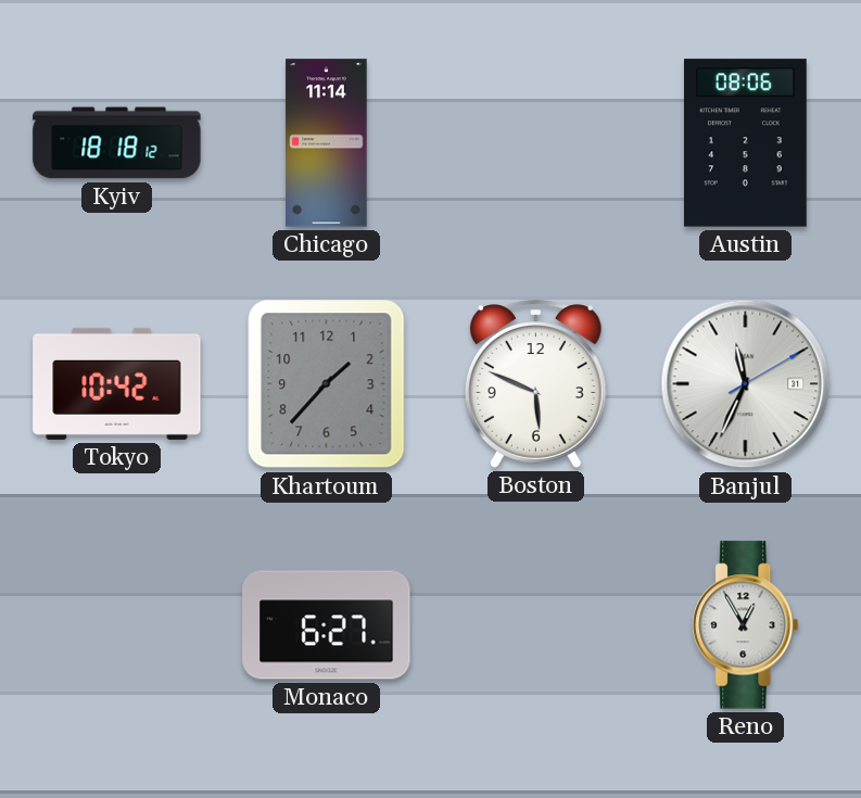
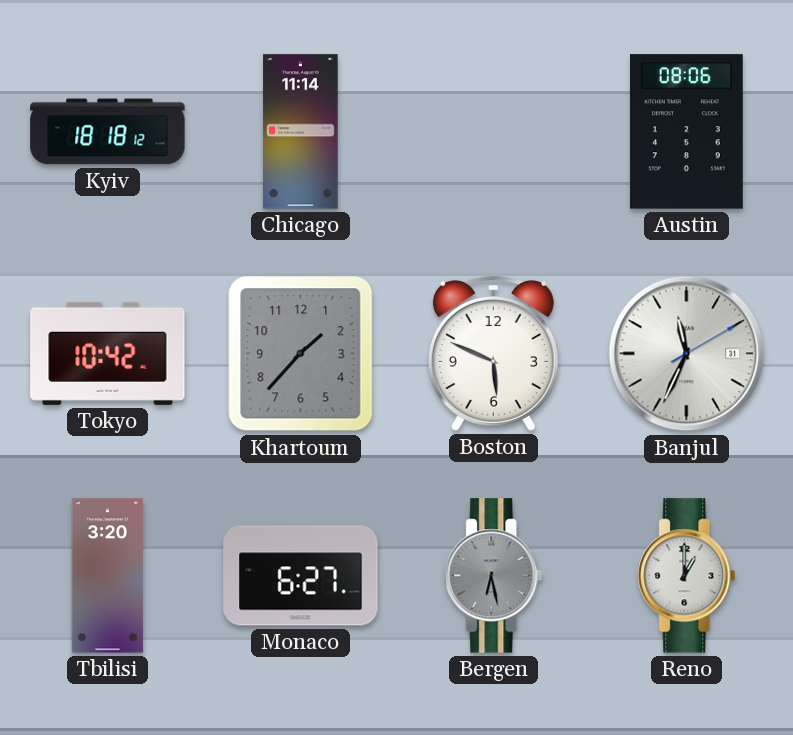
Tbilisi: none -> 3:20
Bergen: none -> 6:28
Reno: 12:55 -> 1:00
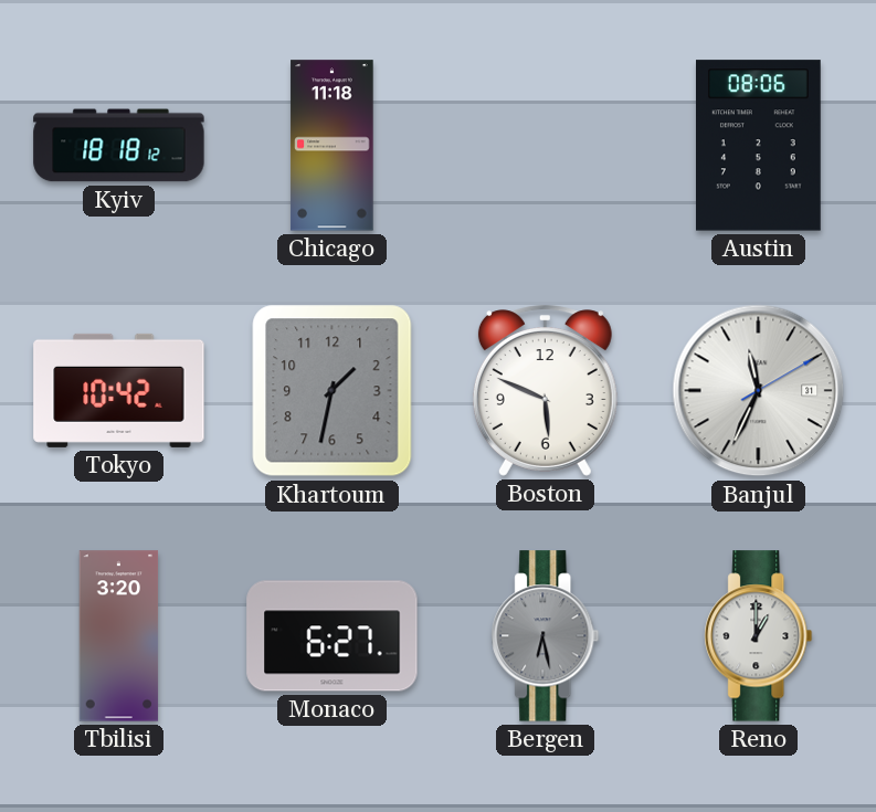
Chicago: 11:14 -> 11:18
Khartoum: 1:37 -> 1:32
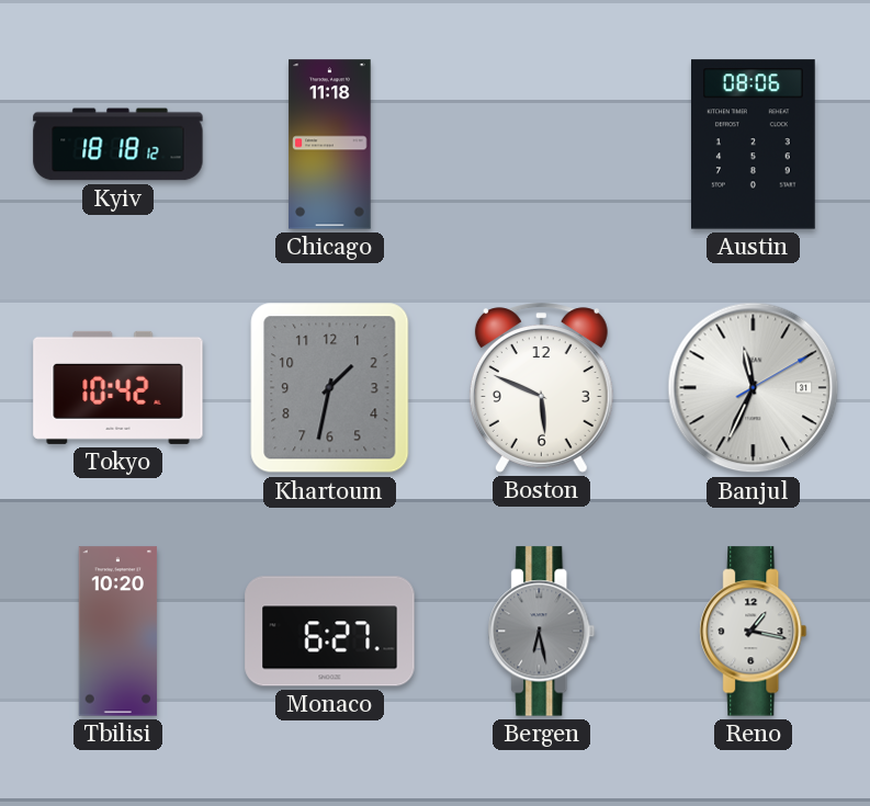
Tbilisi: 3:20 -> 10:20
Reno: 1:00 -> 1:17
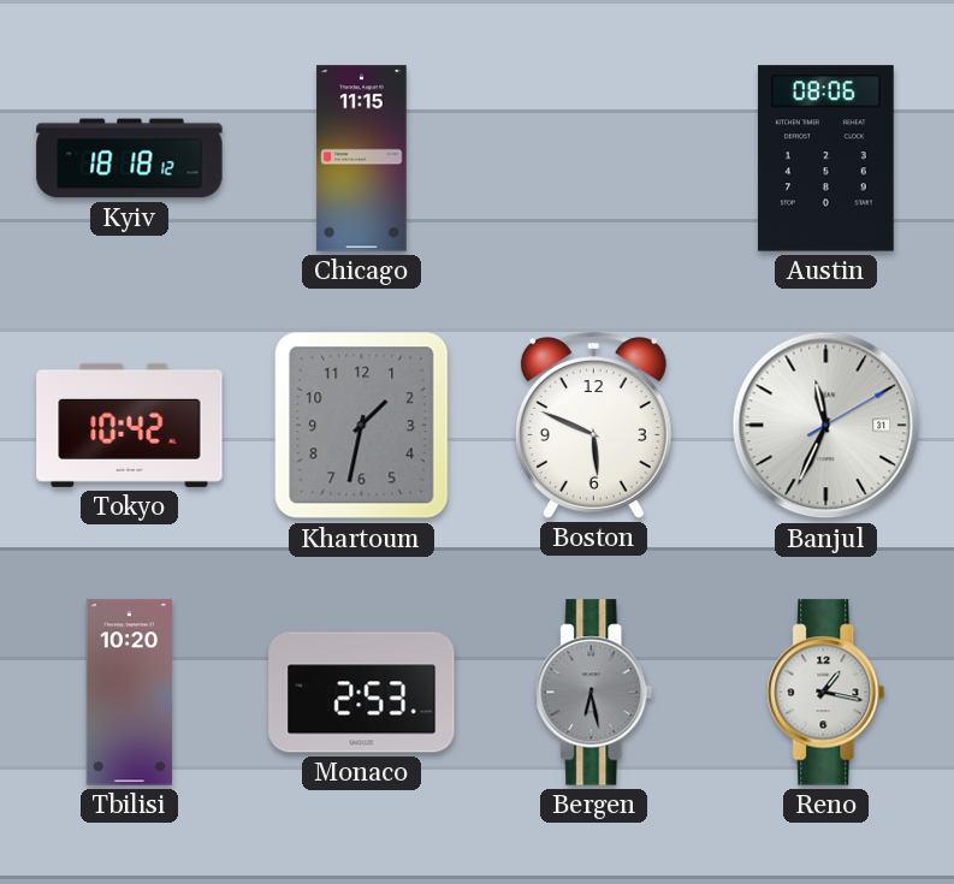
Chicago: 11:18 -> 11:15
Monaco: 6:27 -> 2:53
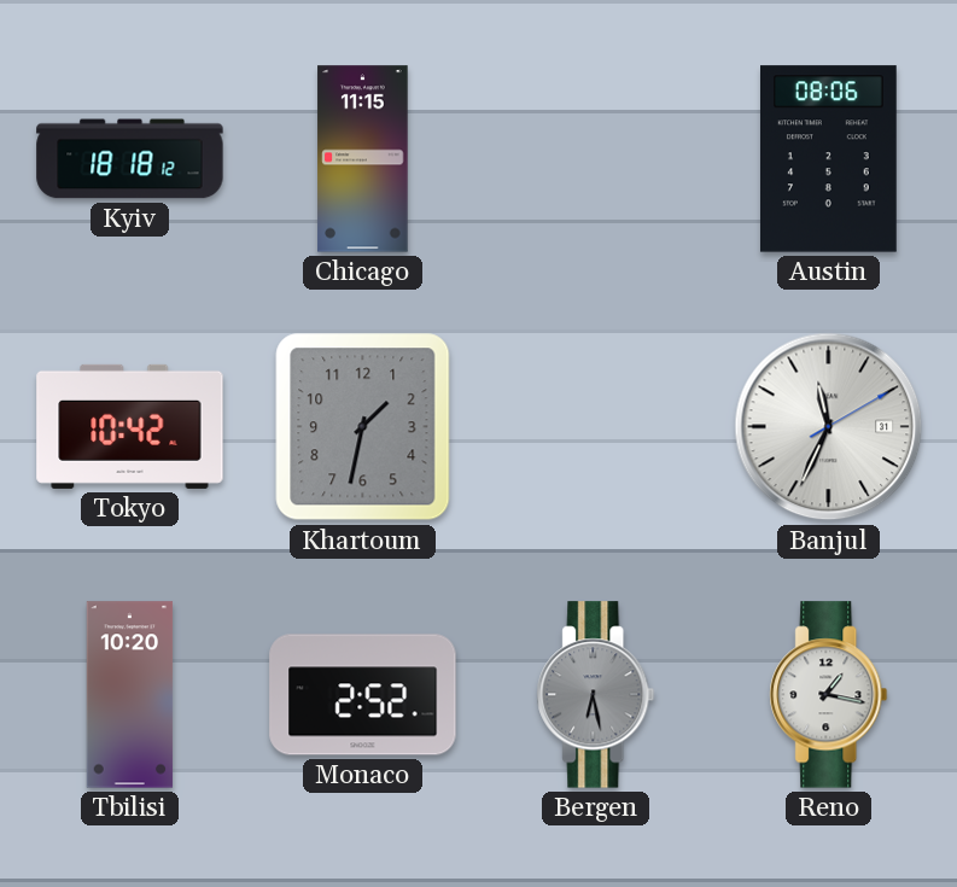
Boston: 5:49 -> none
Monaco: 2:53 -> 2:52
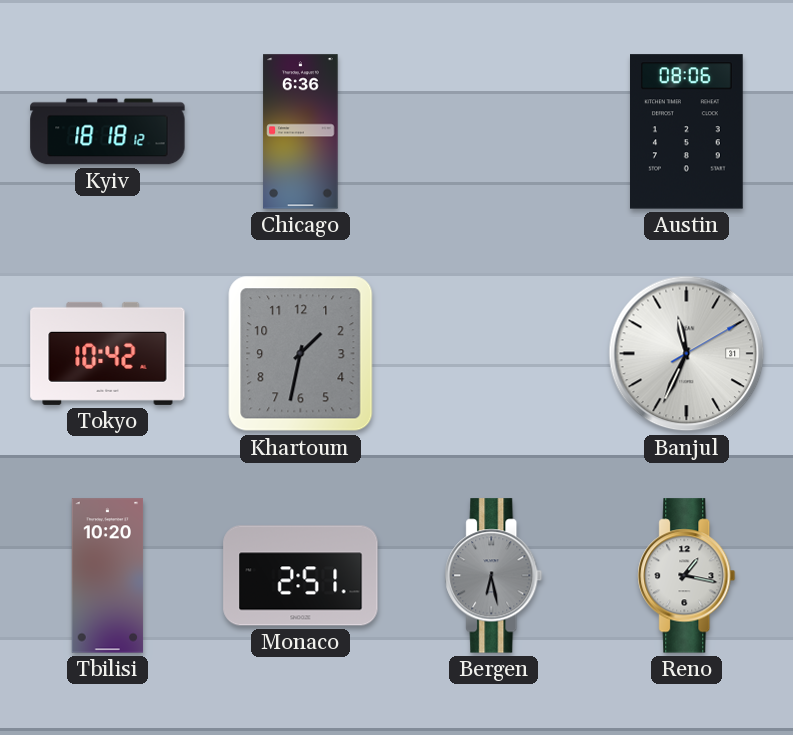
Chicago: 11:15 -> 6:36
Monaco: 2:52 -> 2:51
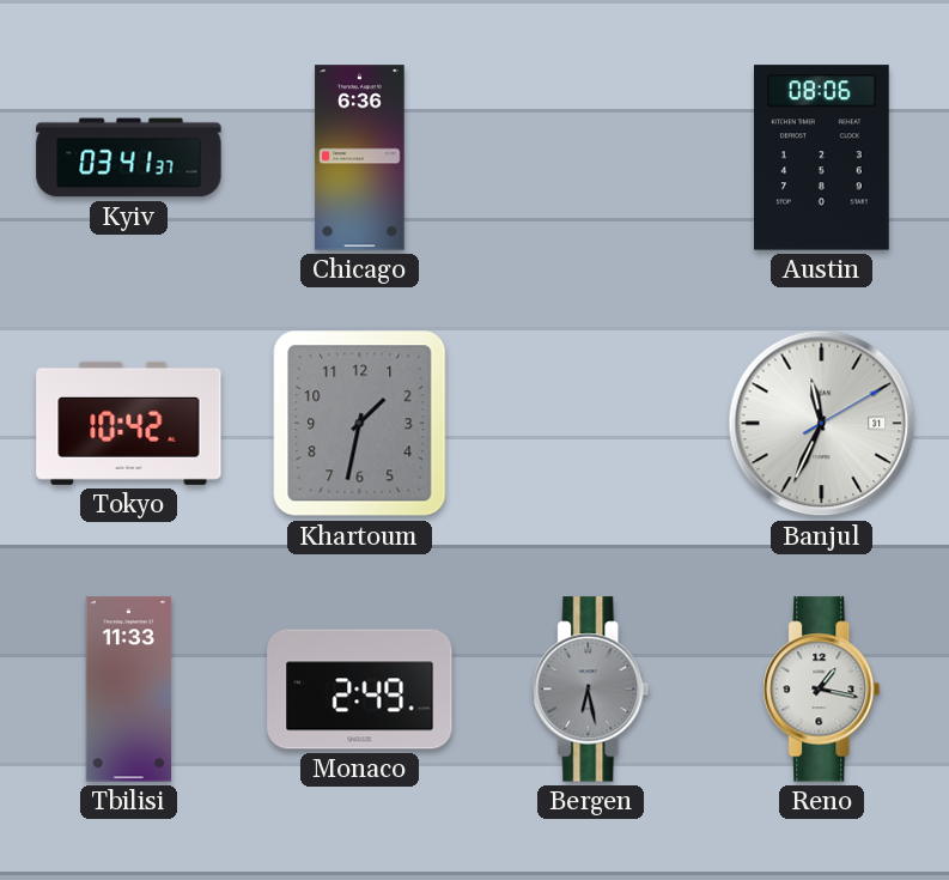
Kyiv: 18:18 -> 03:41
Tbilisi: 10:20 -> 11:33
Monaco: 2:51 -> 2:49
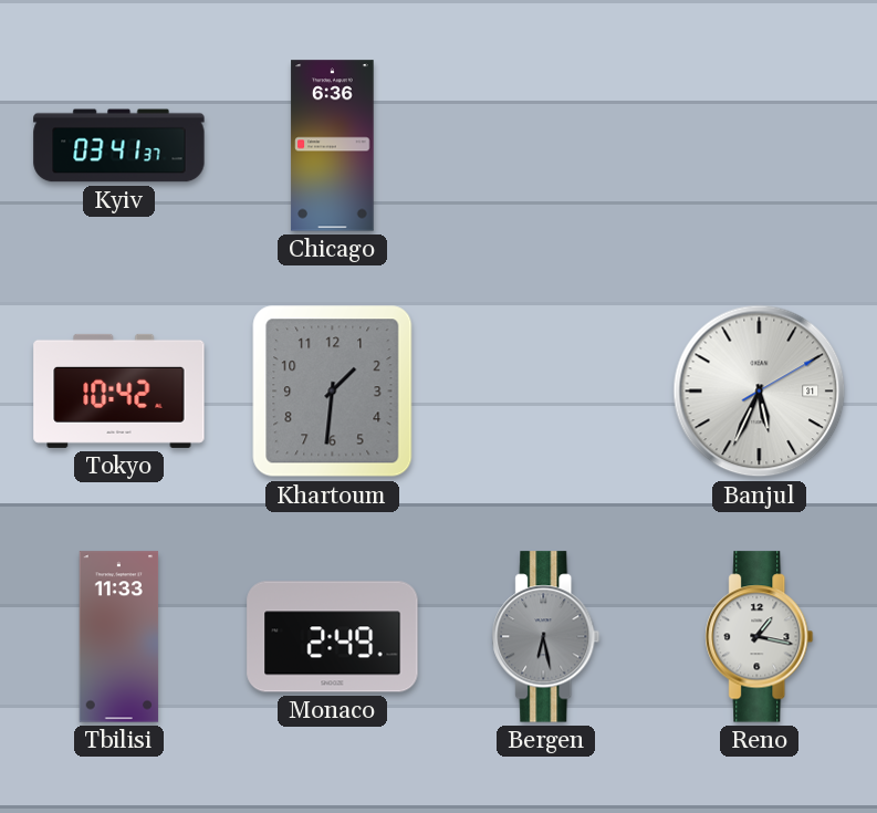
Austin: 08:06 -> none
Khartoum: 1:32 -> 1:31
Banjul: 11:34 -> 5:34
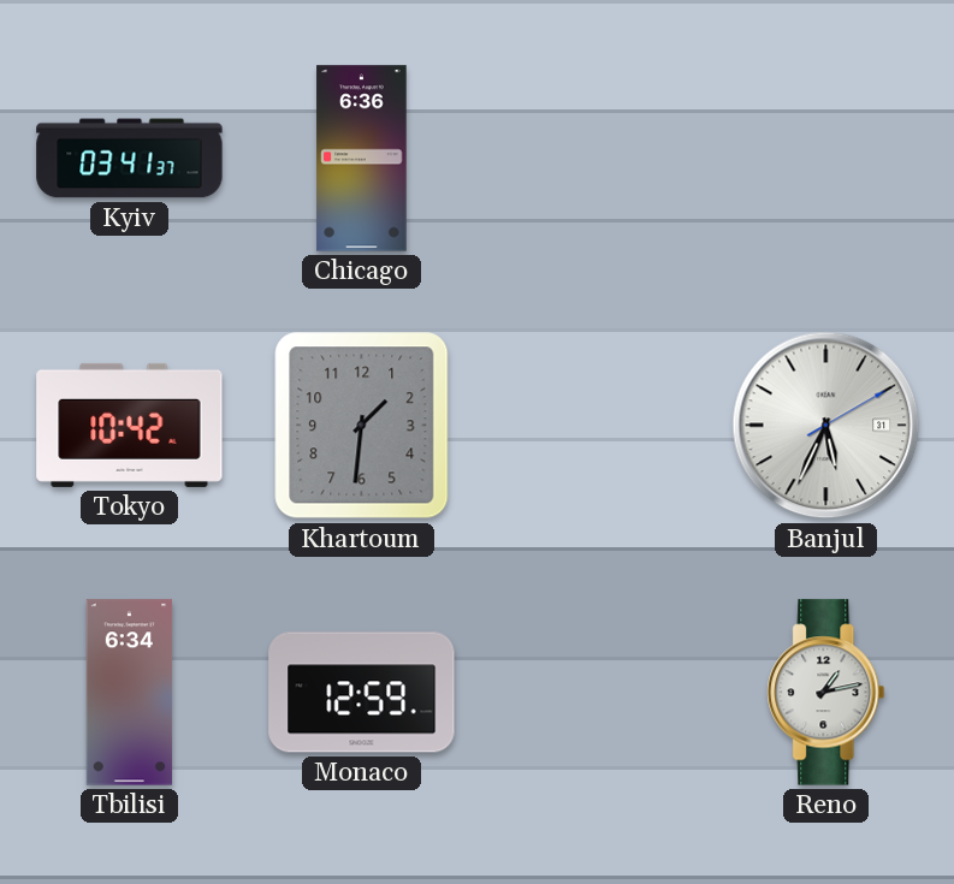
Tbilisi: 11:33 -> 6:34
Monaco: 2:49 -> 12:59
Bergen: 6:28 -> none
Reno: 1:17 -> 1:13
